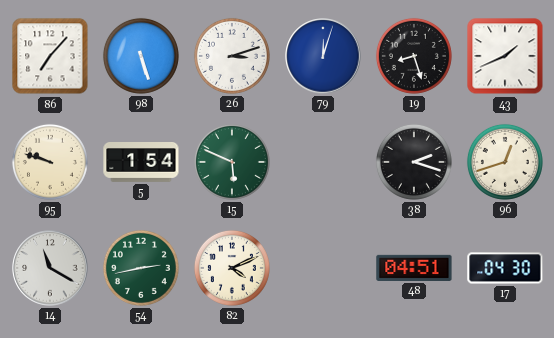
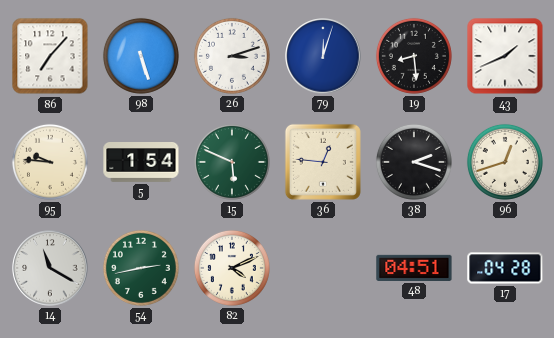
19: 8:27 -> 8:29
95: 9:48 -> 9:46
36: none -> 12:46
17: 04:30 -> 04:28
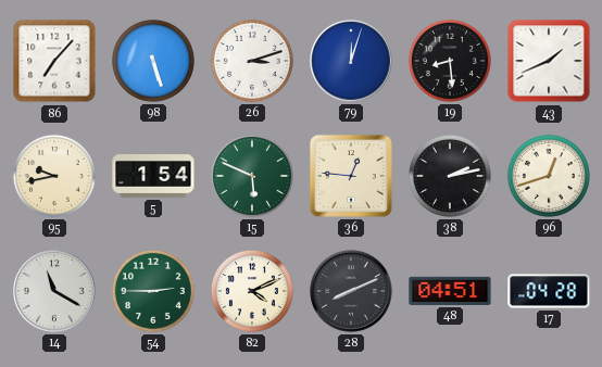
95: 9:46 -> 9:43
38: 2:18 -> 2:13
54: 2:43 -> 2:45
28: none -> 8:11
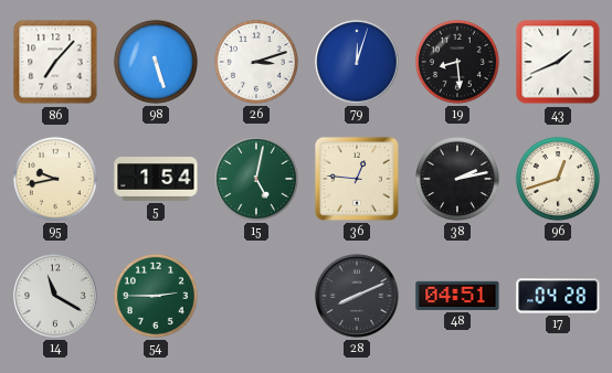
15: 5:49 -> 5:02
82: 4:11 -> none
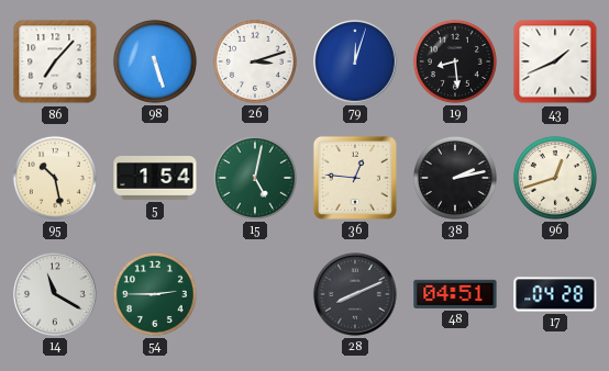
95: 9:43 -> 10:28
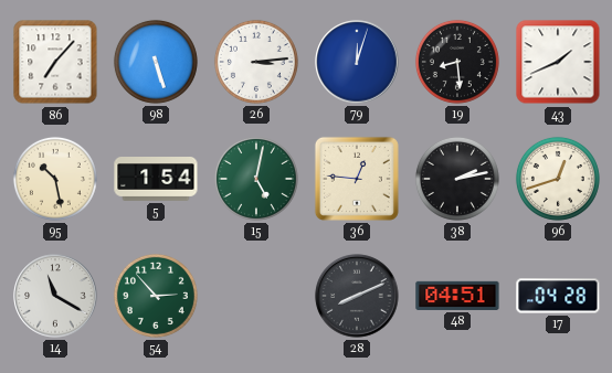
26: 3:12 -> 3:14
54: 2:45 -> 2:53
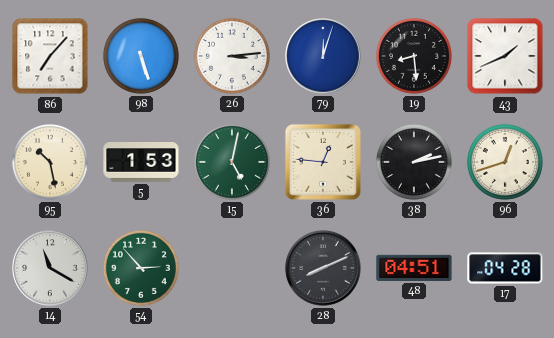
5: 1:54 -> 1:53
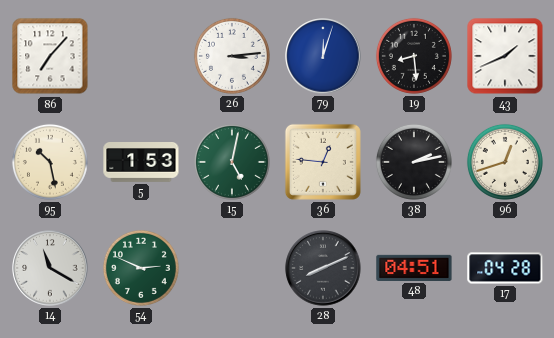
98: 5:27 -> none
54: 2:53 -> 2:49
